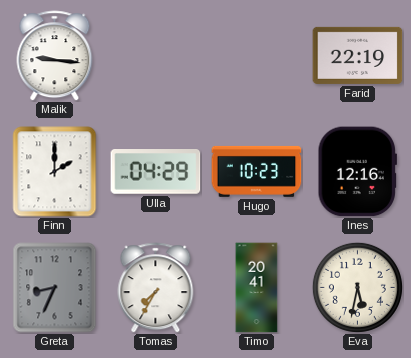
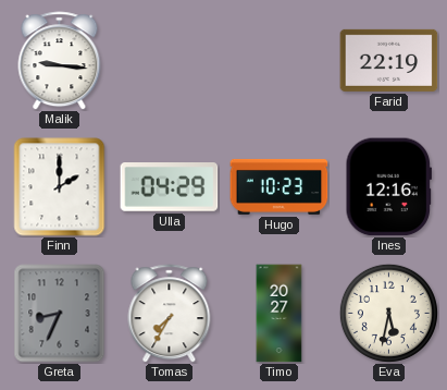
Timo: 20:41 -> 20:27
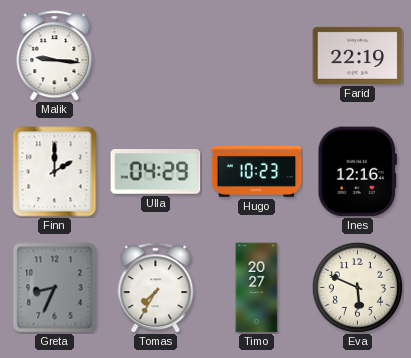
Eva: 5:32 -> 5:49
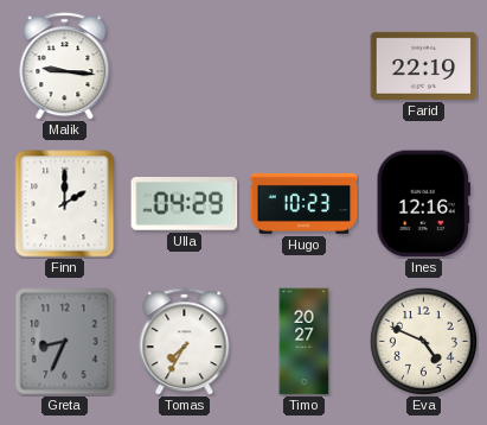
Eva: 5:49 -> 4:49
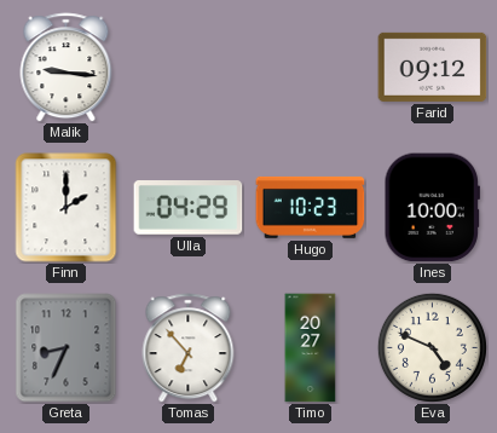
Farid: 22:19 -> 09:12
Ines: 12:16 -> 10:00
Tomas: 7:35 -> 6:53
